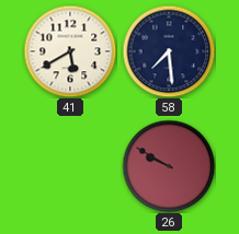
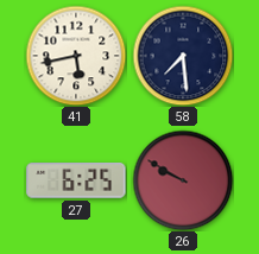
41: 5:40 -> 5:43
27: none -> 6:25
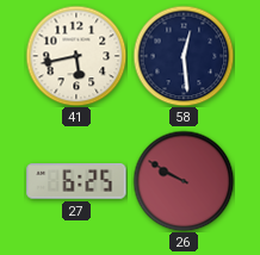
58: 7:29 -> 12:29
